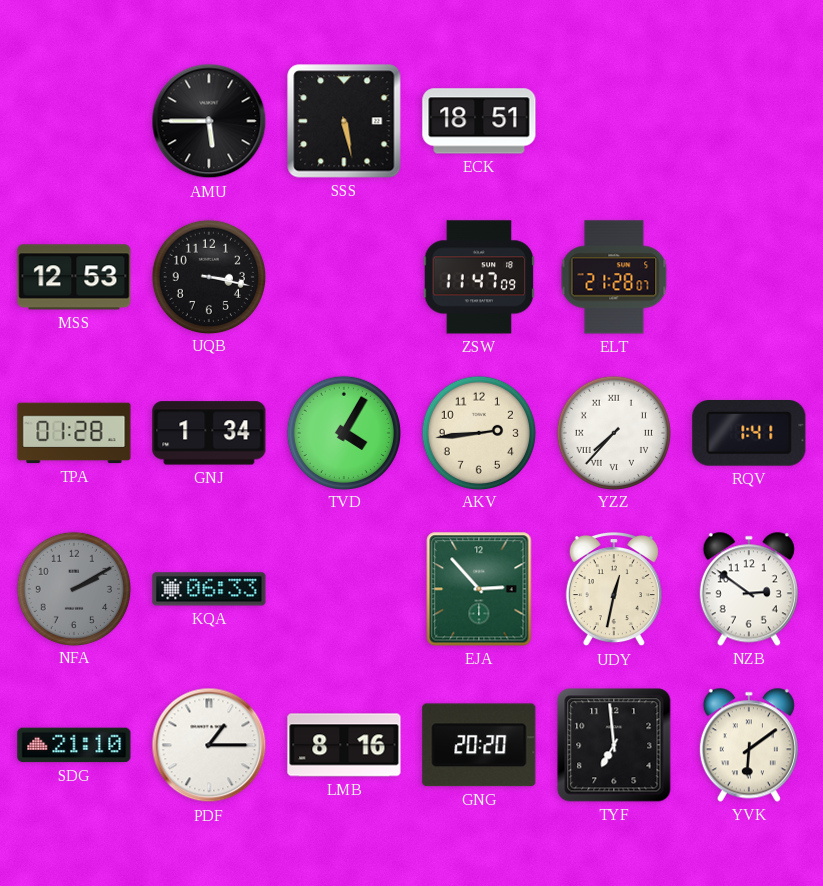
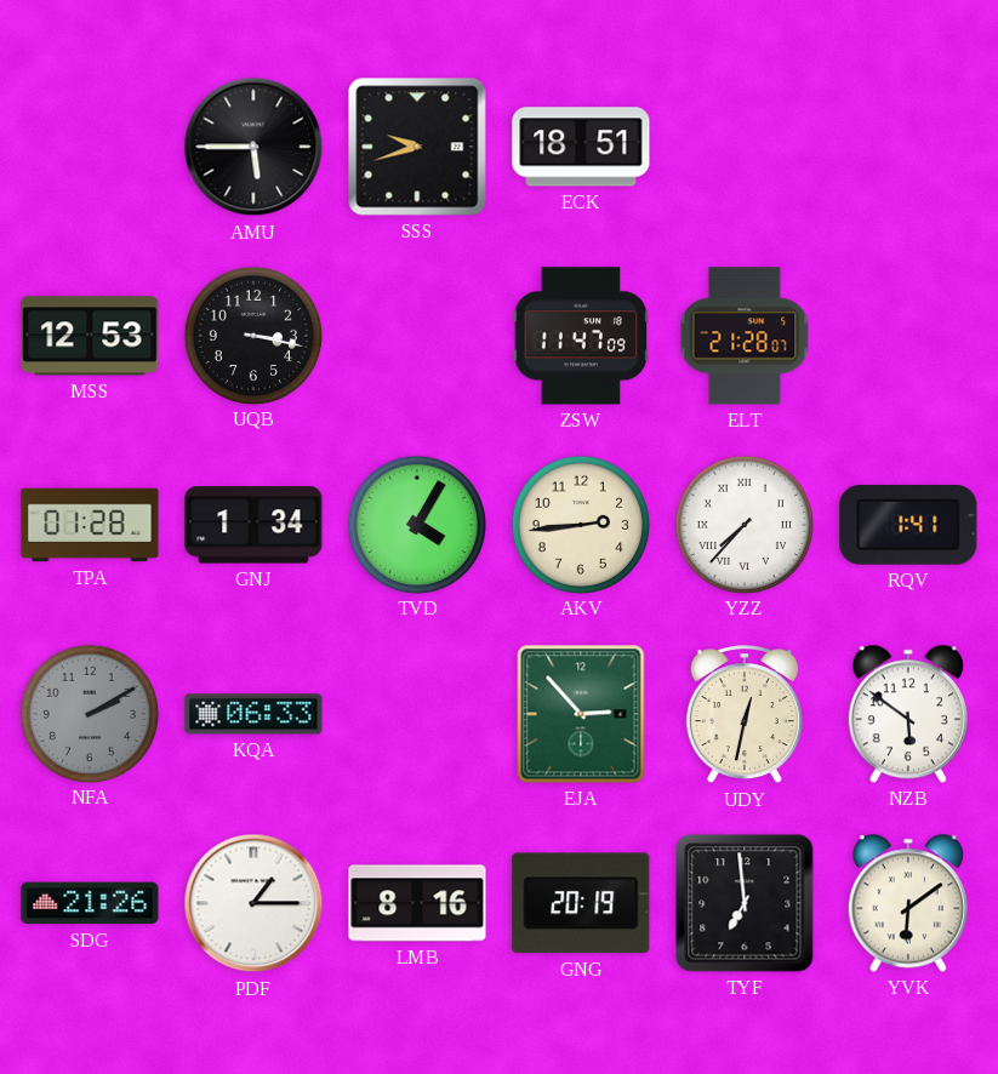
SSS: 5:28 -> 9:42
NZB: 2:51 -> 5:51
SDG: 21:10 -> 21:26
GNG: 20:20 -> 20:19
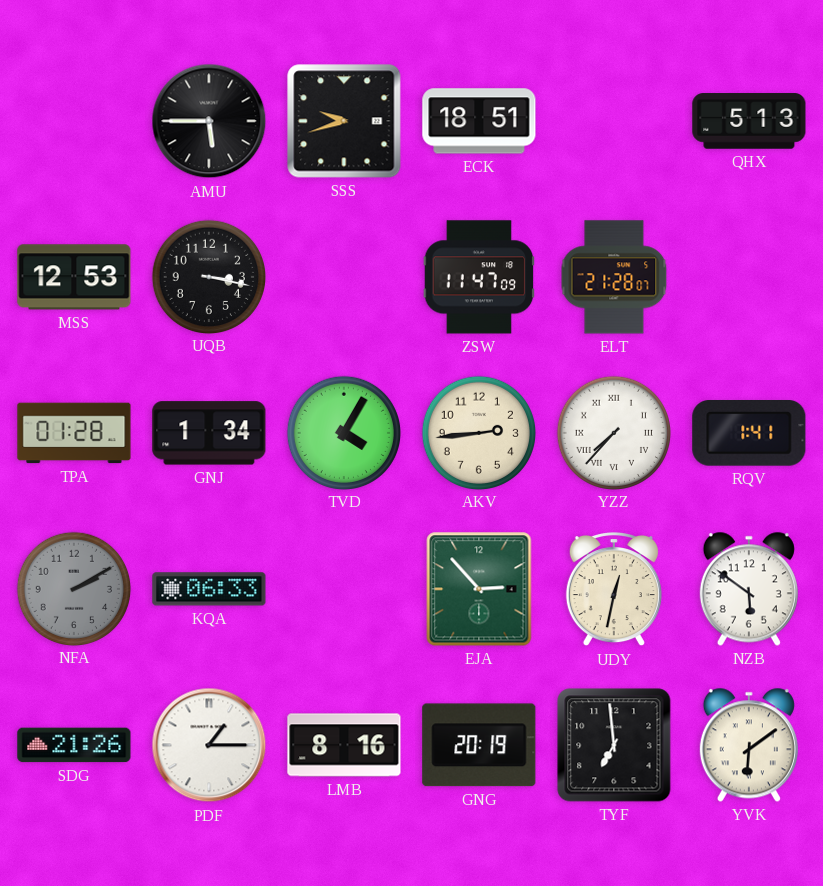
QHX: none -> 5:13
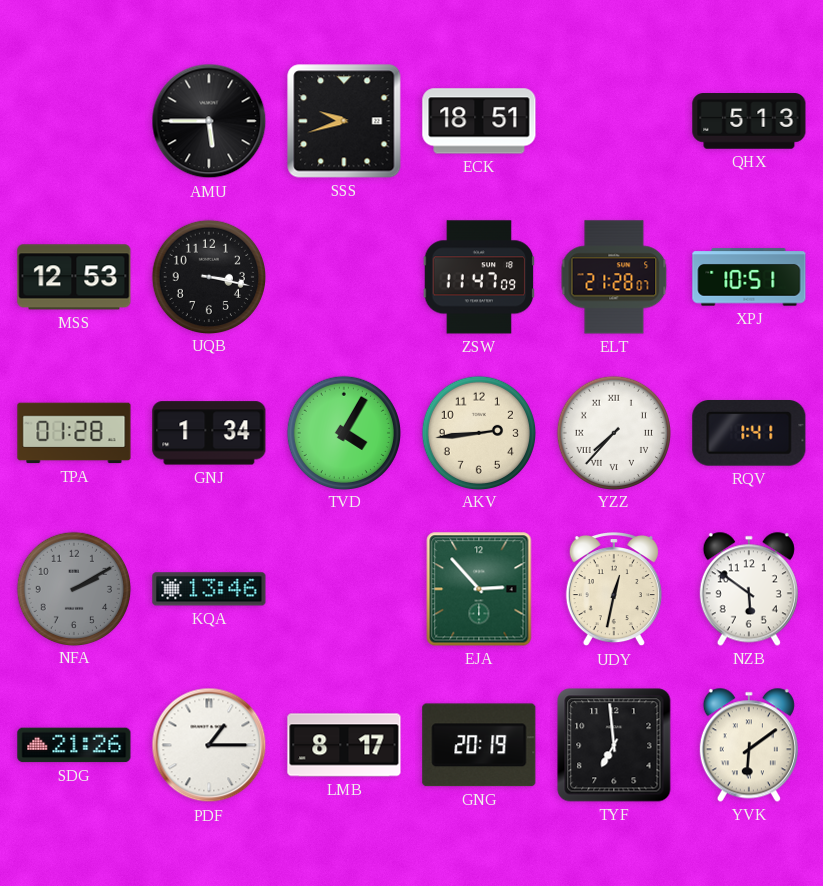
XPJ: none -> 10:51
KQA: 06:33 -> 13:46
LMB: 8:16 -> 8:17
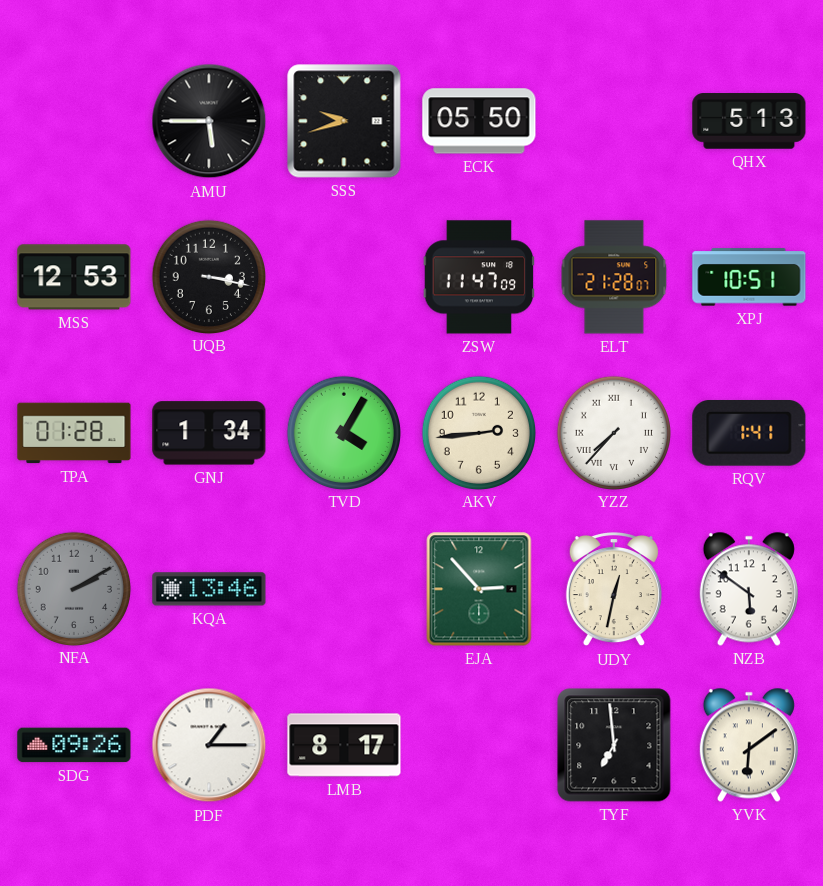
ECK: 18:51 -> 05:50
SDG: 21:26 -> 09:26
GNG: 20:19 -> none
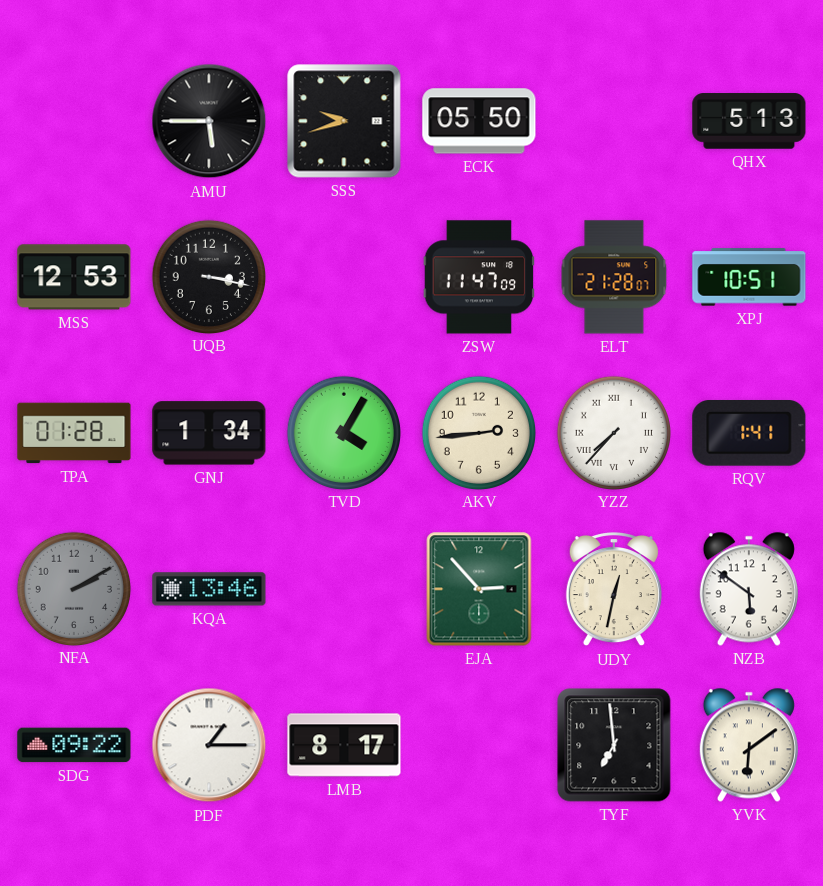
SDG: 09:26 -> 09:22
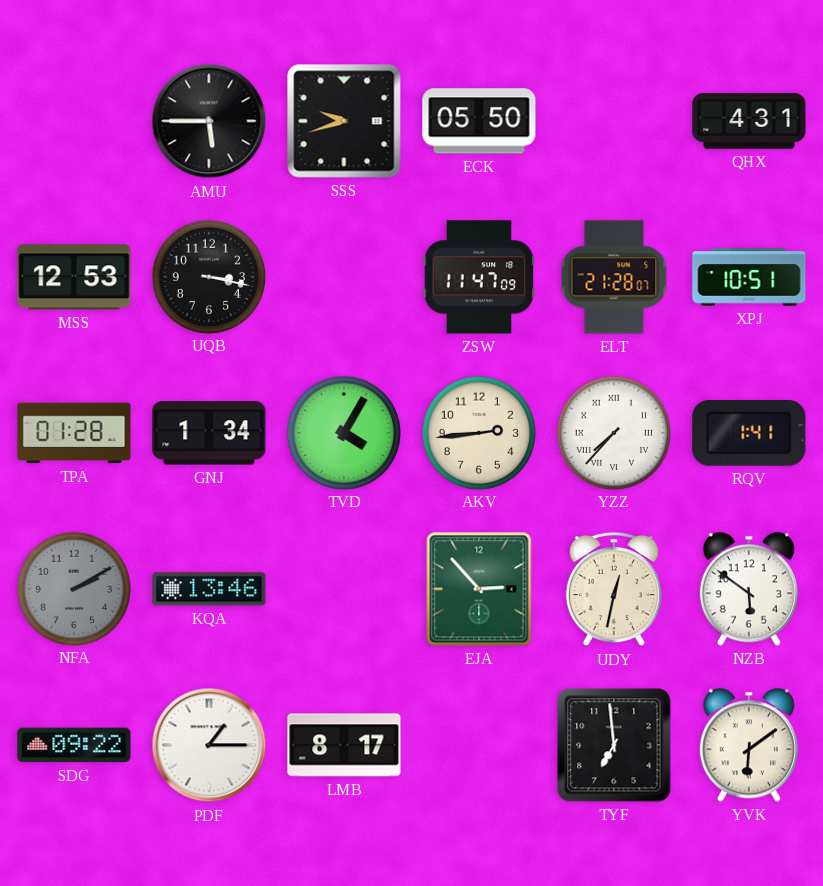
QHX: 5:13 -> 4:31
